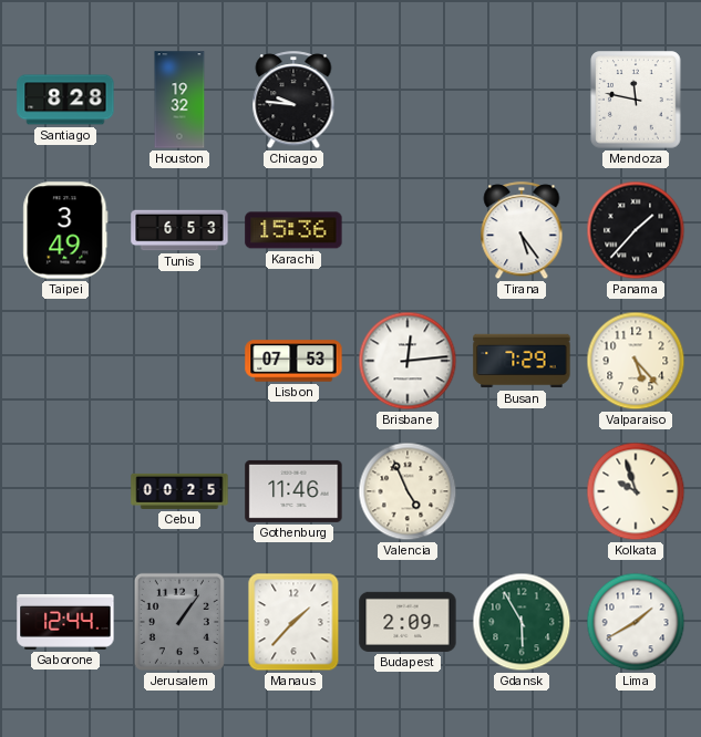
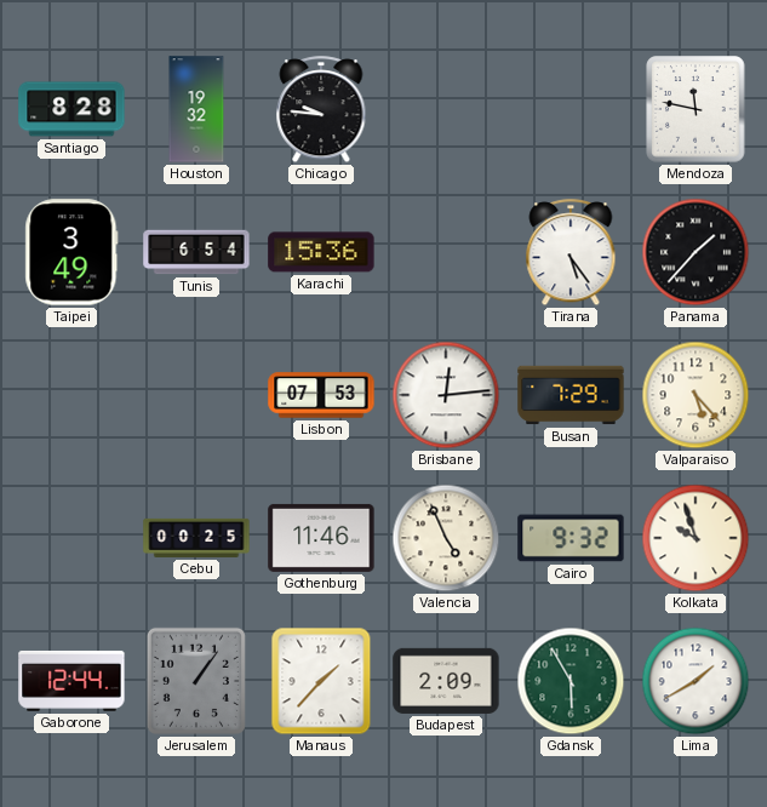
Tunis: 6:53 -> 6:54
Cairo: none -> 9:32
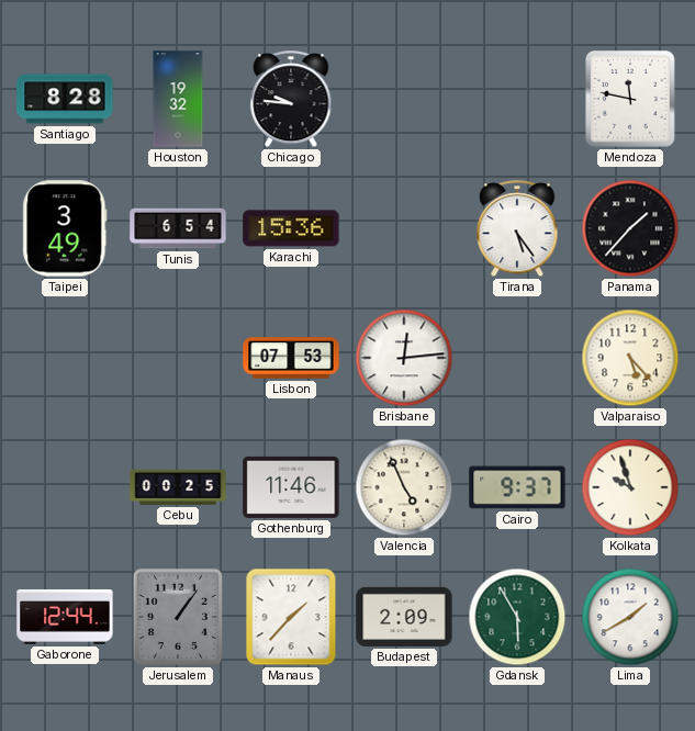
Busan: 7:29 -> none
Cairo: 9:32 -> 9:37
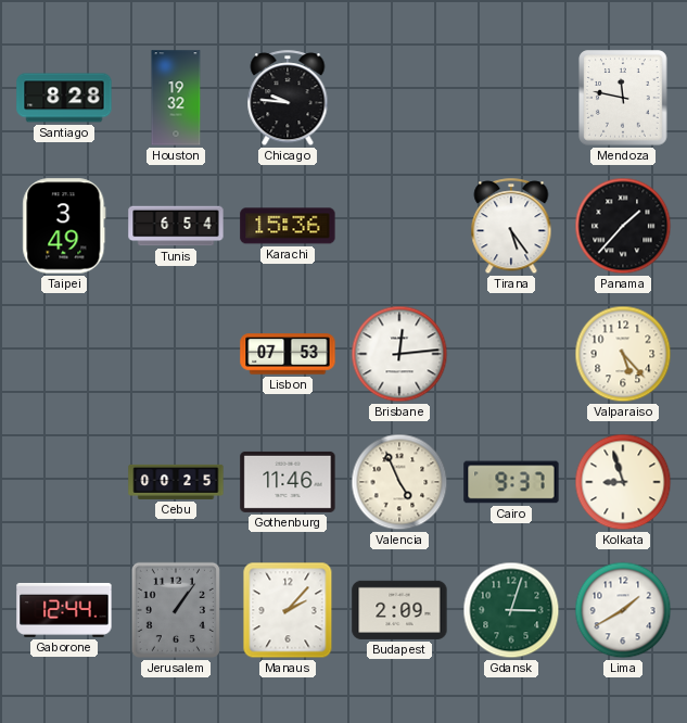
Kolkata: 9:57 -> 8:57
Manaus: 1:37 -> 2:07
Gdansk: 5:55 -> 3:03
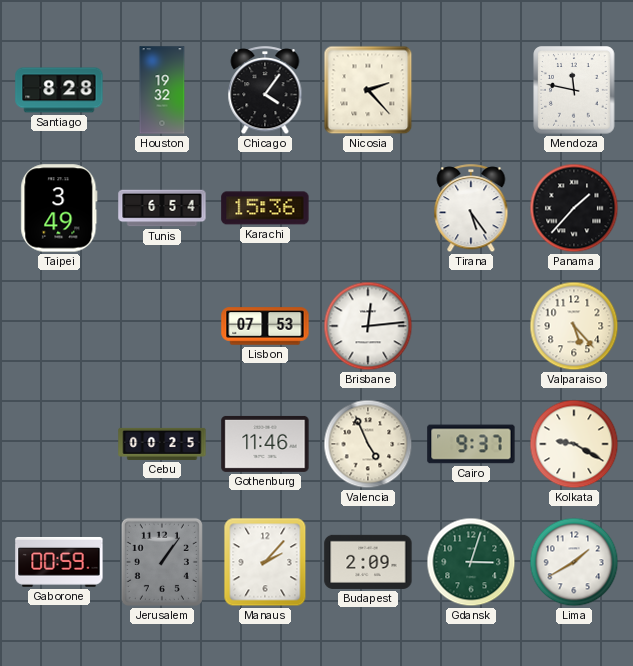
Chicago: 9:46 -> 4:06
Nicosia: none -> 2:23
Kolkata: 8:57 -> 9:20
Gaborone: 12:44 -> 00:59
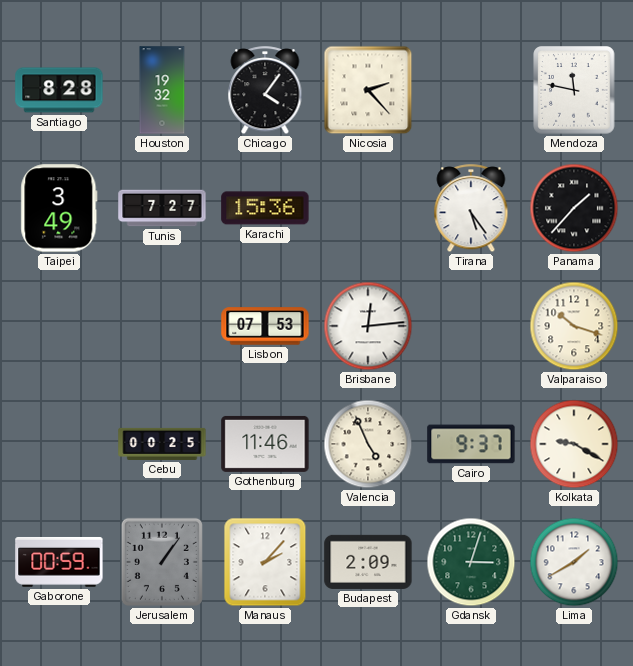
Tunis: 6:54 -> 7:27
Valparaiso: 5:23 -> 10:18
